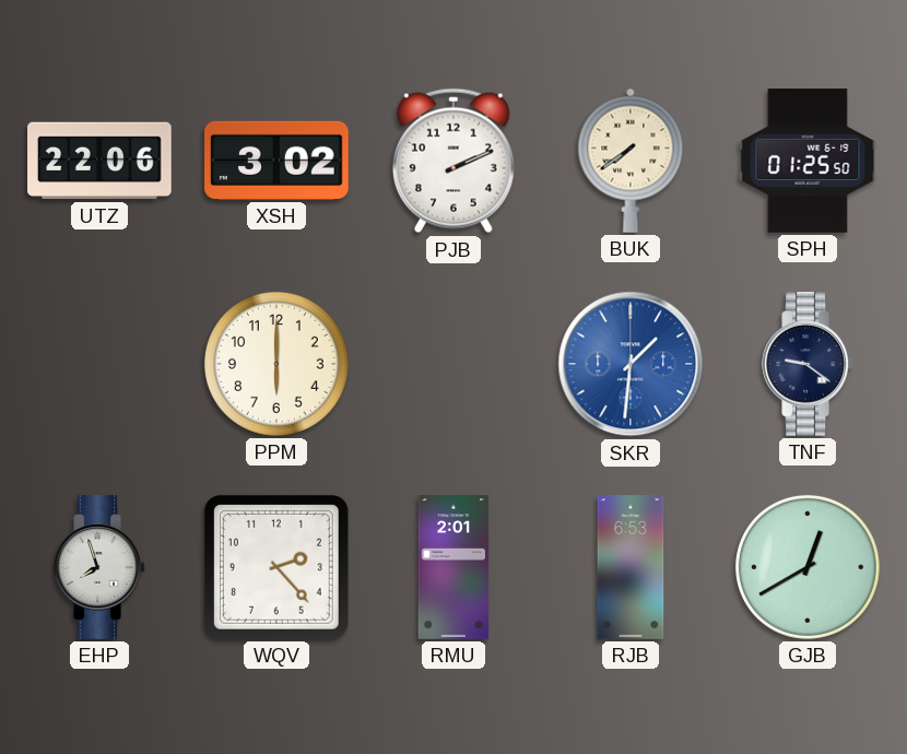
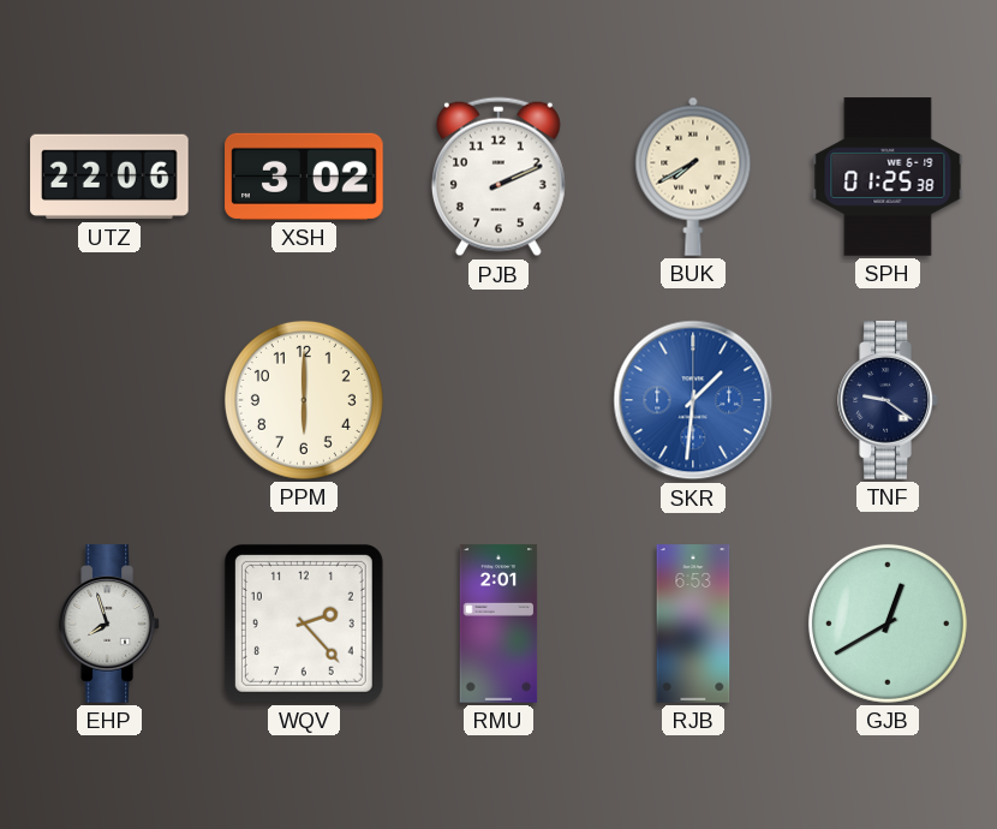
BUK: 7:39 -> 7:40
SPH: 01:25:50 -> 01:25:38
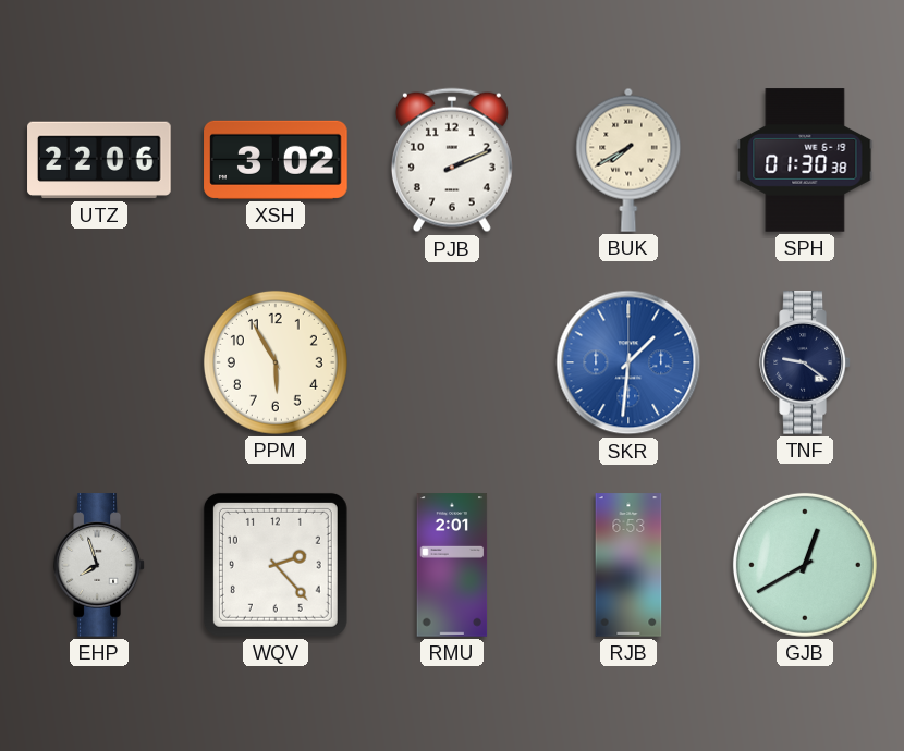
SPH: 01:25 -> 01:30
PPM: 6:00 -> 5:55
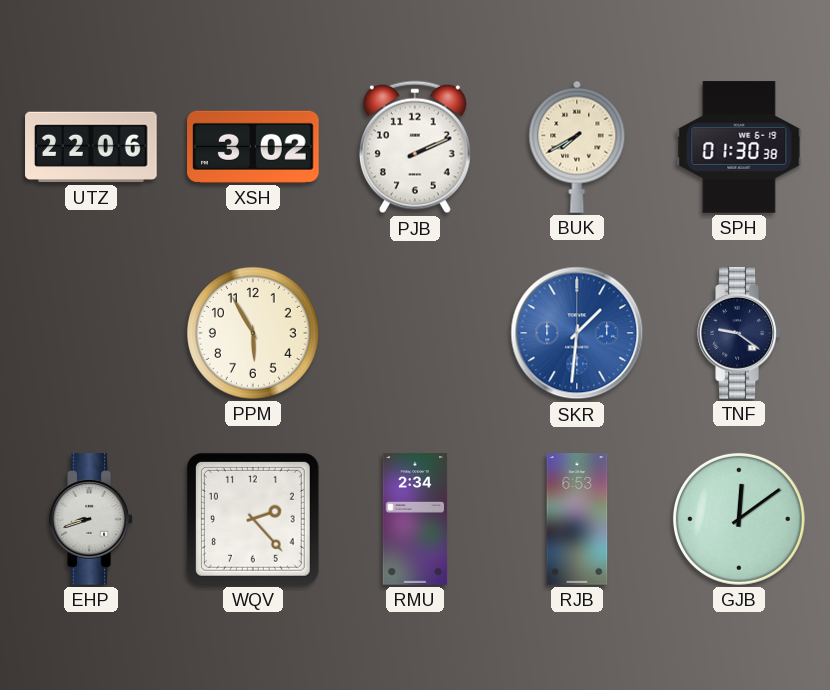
EHP: 7:57 -> 8:42
RMU: 2:01 -> 2:34
GJB: 12:40 -> 12:09
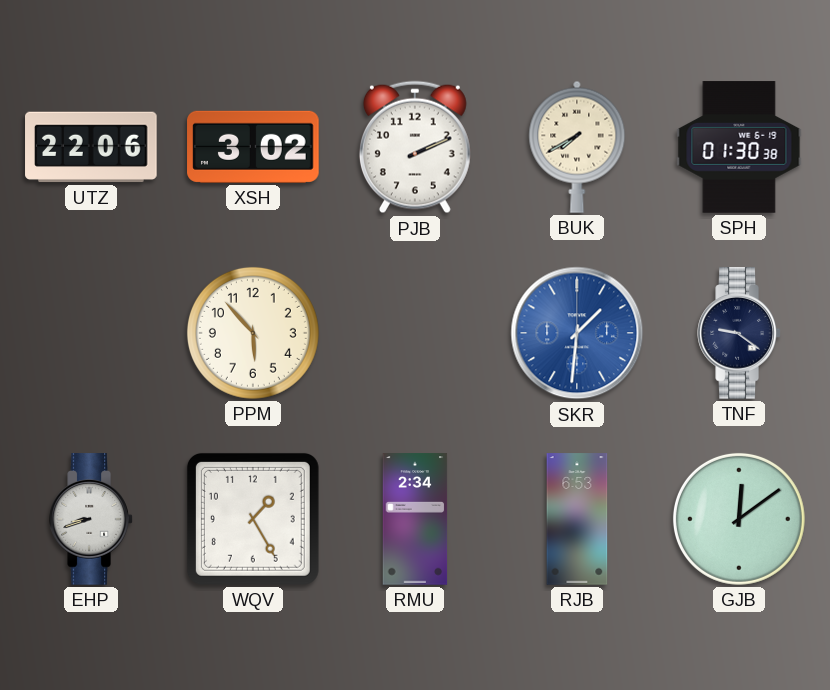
PPM: 5:55 -> 5:53
WQV: 2:23 -> 1:25
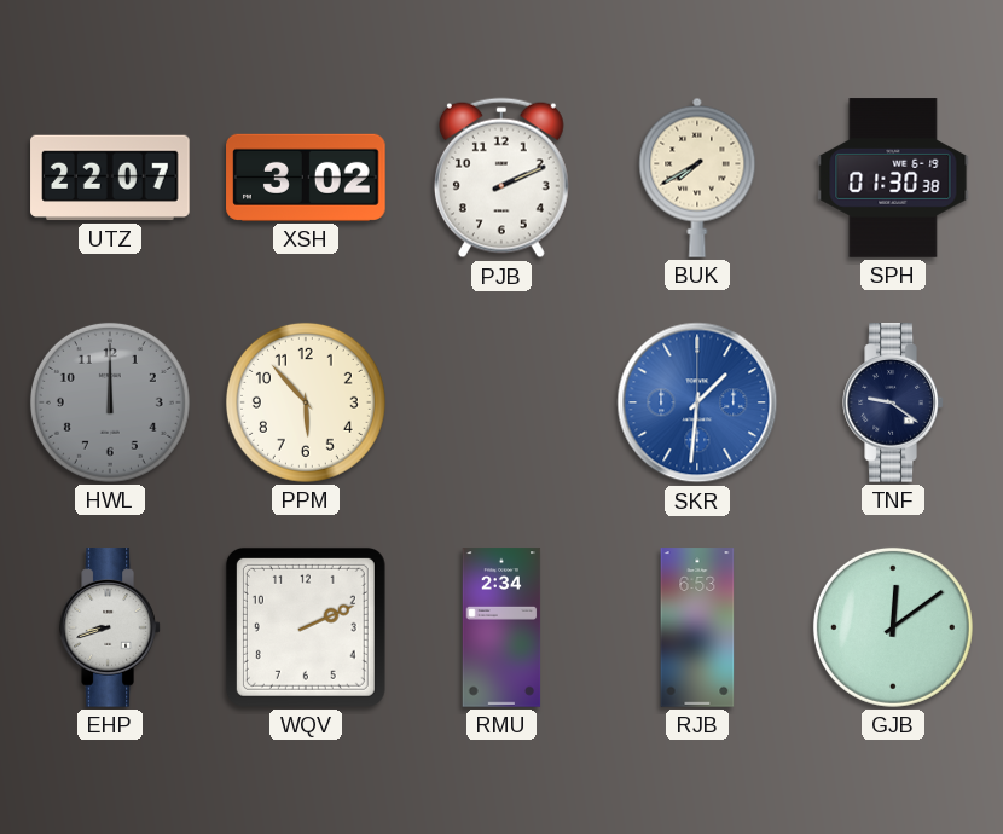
UTZ: 22:06 -> 22:07
HWL: none -> 12:00
WQV: 1:25 -> 2:11
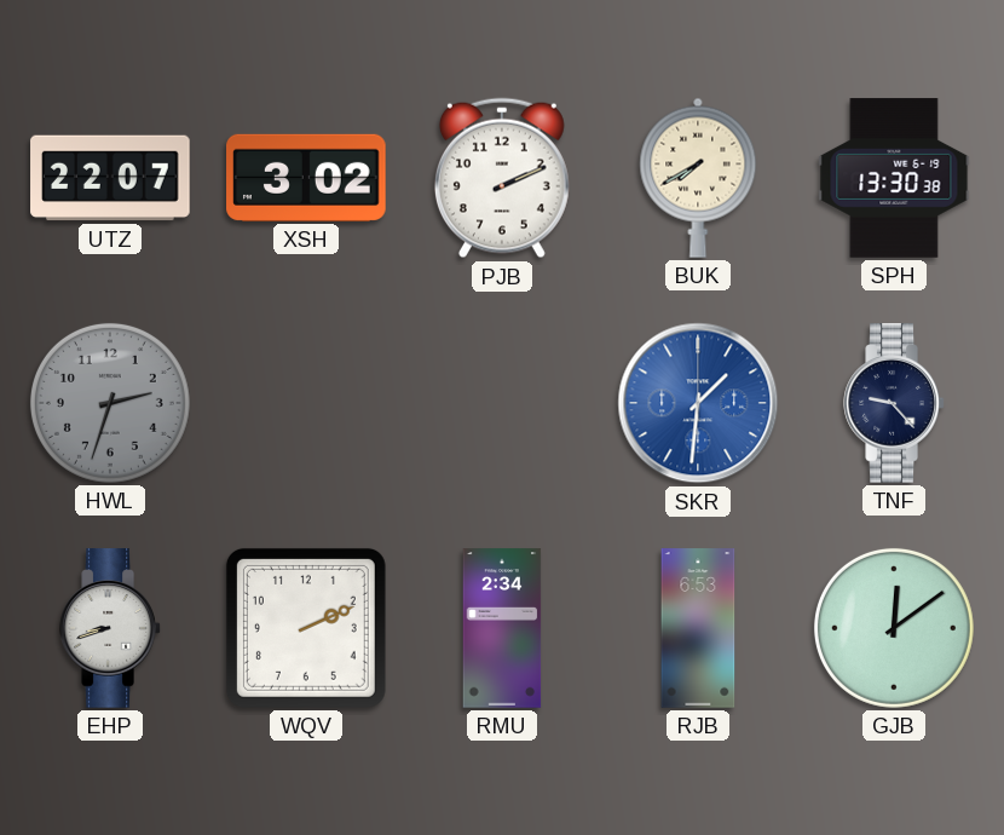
SPH: 01:30 -> 13:30
HWL: 12:00 -> 2:33
PPM: 5:53 -> none
TNF: 9:21 -> 9:23
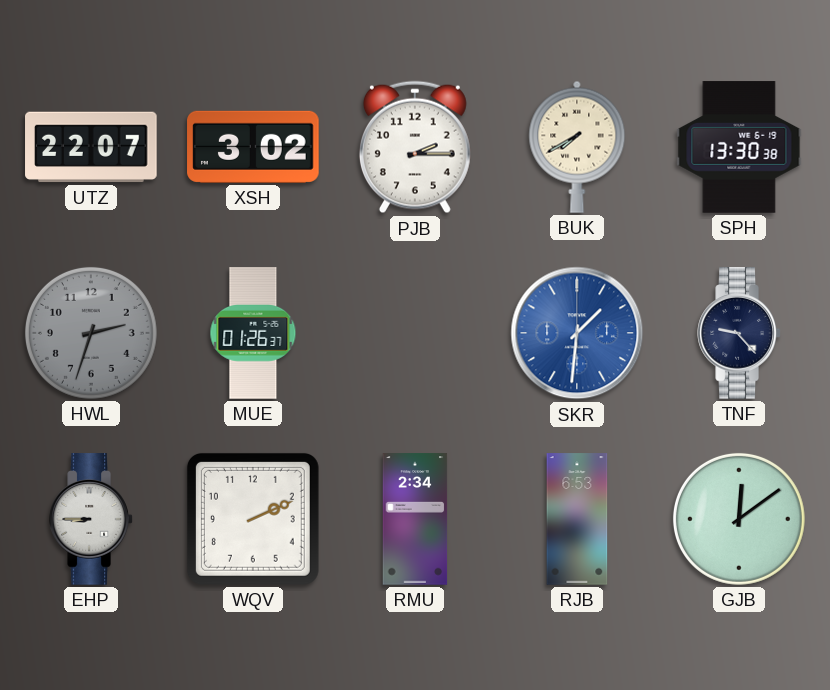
PJB: 2:11 -> 2:15
MUE: none -> 01:26
EHP: 8:42 -> 8:45
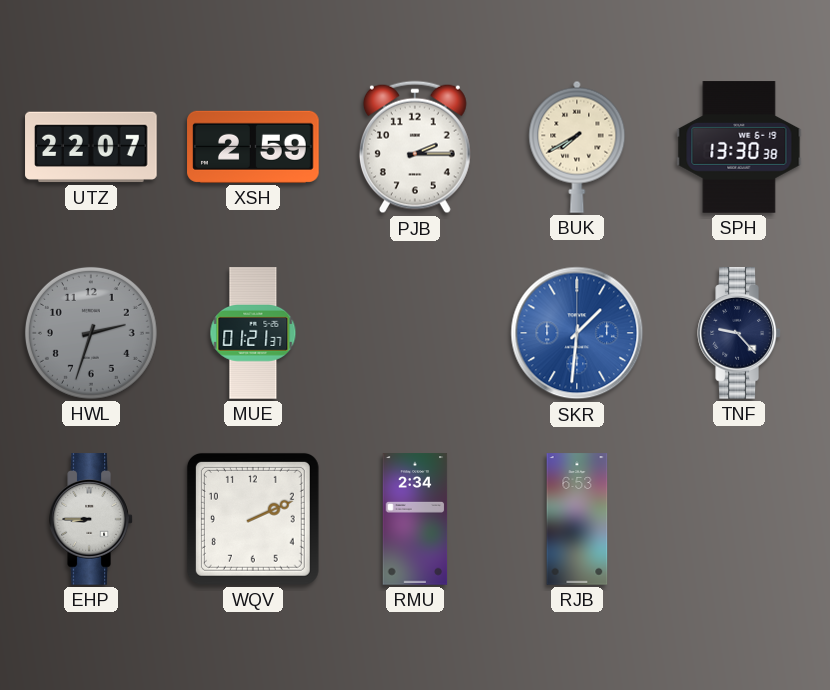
XSH: 3:02 -> 2:59
MUE: 01:26 -> 01:21
GJB: 12:09 -> none
